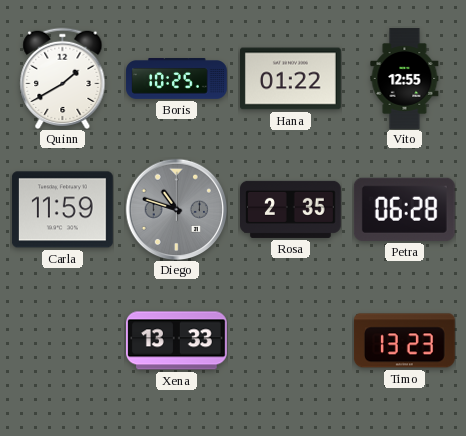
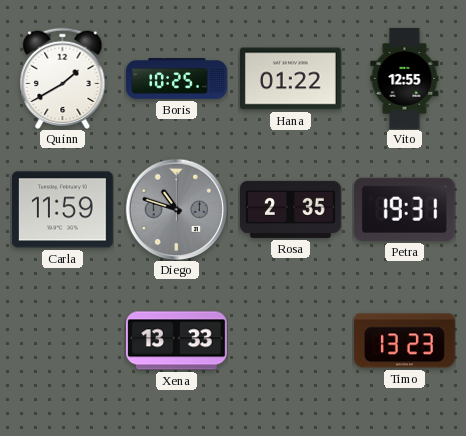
Petra: 06:28 -> 19:31
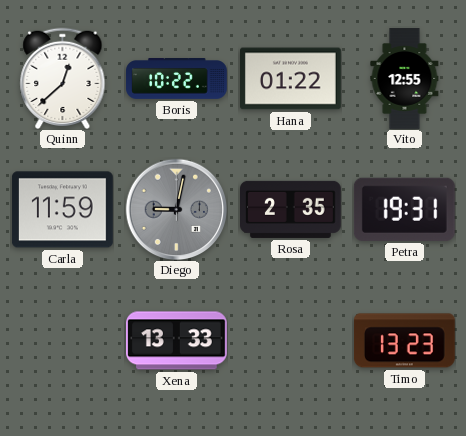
Quinn: 1:40 -> 12:38
Boris: 10:25 -> 10:22
Diego: 10:48 -> 9:02
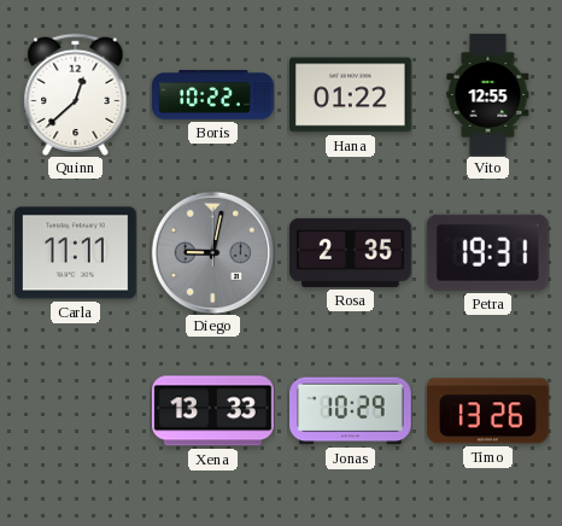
Carla: 11:59 -> 11:11
Jonas: none -> 10:29
Timo: 13:23 -> 13:26
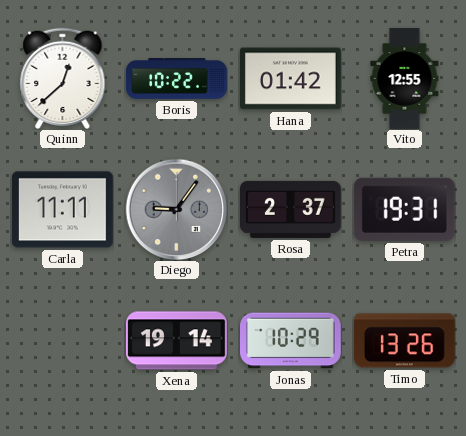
Hana: 01:22 -> 01:42
Diego: 9:02 -> 9:06
Rosa: 2:35 -> 2:37
Xena: 13:33 -> 19:14
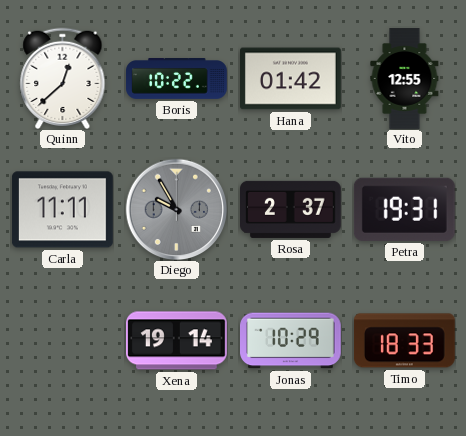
Diego: 9:06 -> 9:55
Timo: 13:26 -> 18:33
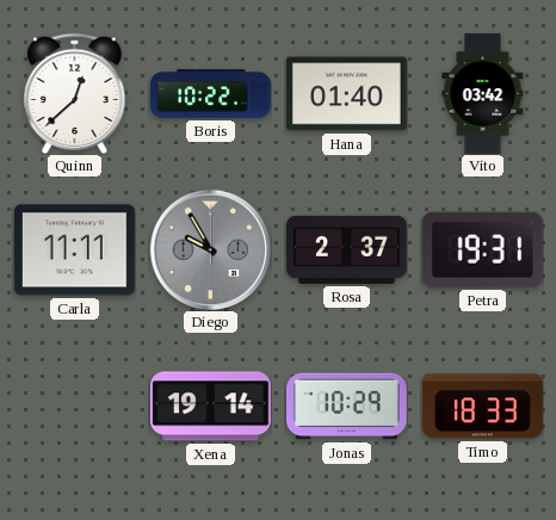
Hana: 01:42 -> 01:40
Vito: 12:55 -> 03:42
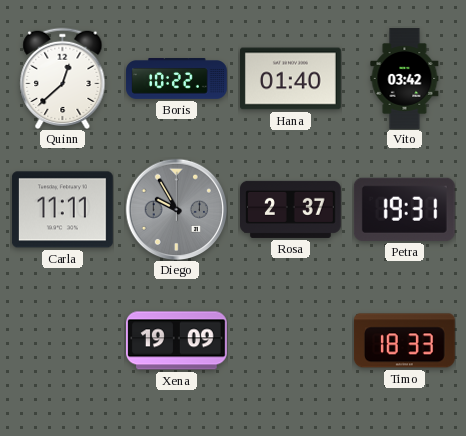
Xena: 19:14 -> 19:09
Jonas: 10:29 -> none
